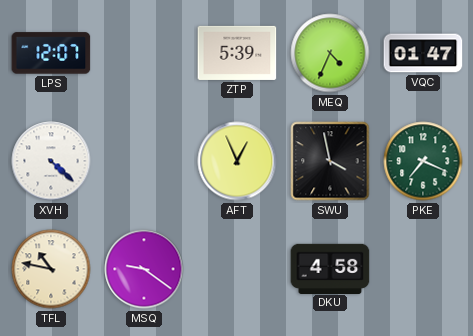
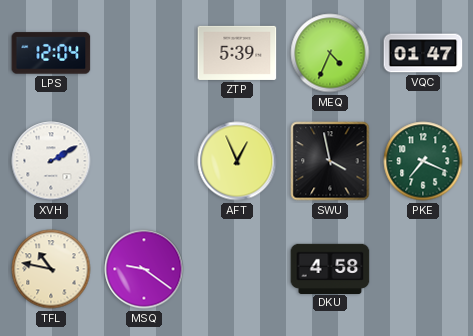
LPS: 12:07 -> 12:04
XVH: 4:22 -> 2:10
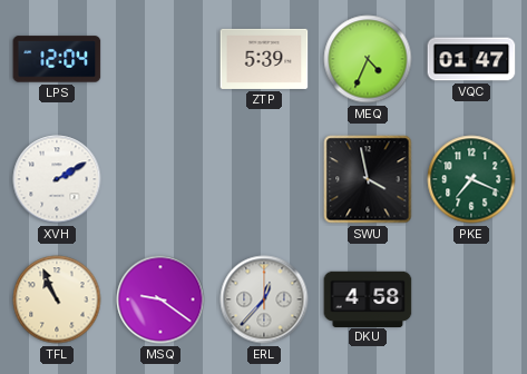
AFT: 12:56 -> none
TFL: 10:47 -> 10:56
ERL: none -> 12:37
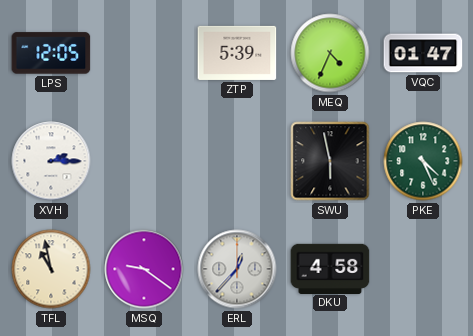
LPS: 12:04 -> 12:05
XVH: 2:10 -> 2:15
SWU: 3:58 -> 5:58
PKE: 7:19 -> 4:26
TFL: 10:56 -> 10:58
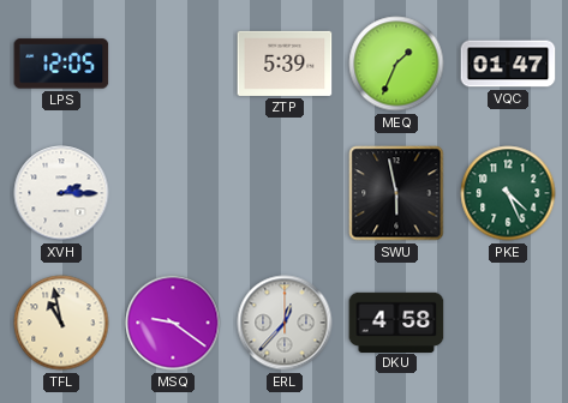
MEQ: 4:34 -> 1:34
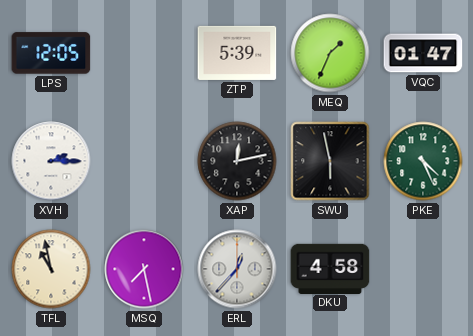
XAP: none -> 12:13
MSQ: 9:21 -> 7:28
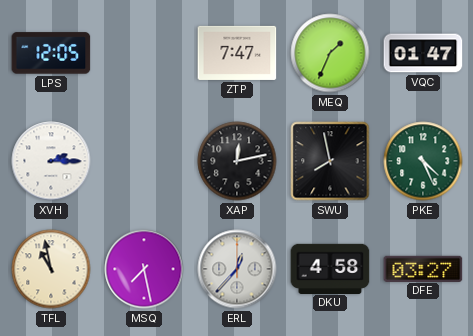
ZTP: 5:39 -> 7:47
SWU: 5:58 -> 7:58
DFE: none -> 03:27
